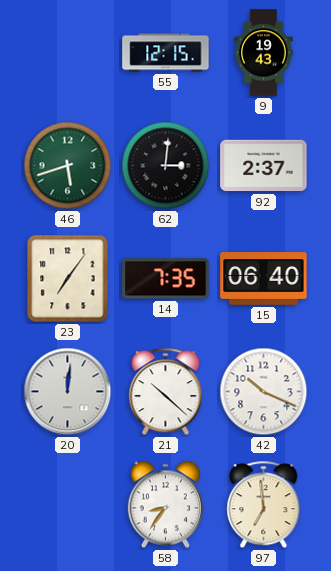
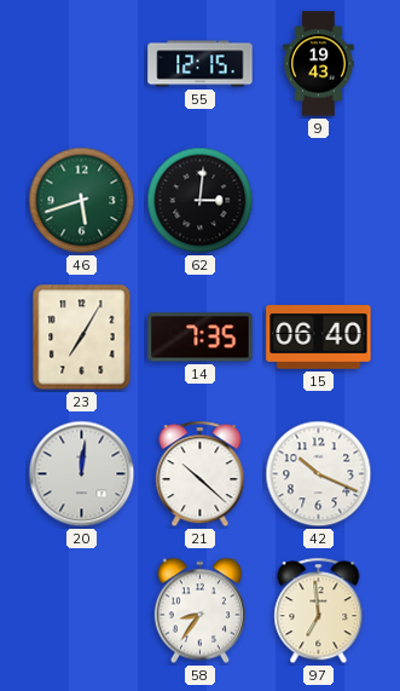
92: 2:37 -> none
23: 7:06 -> 7:05
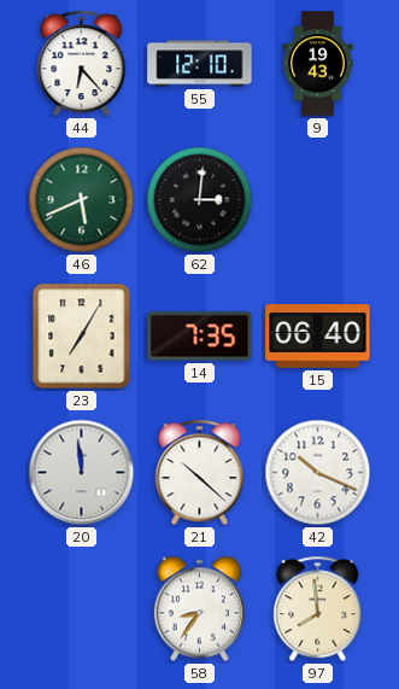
44: none -> 6:23
55: 12:15 -> 12:10
46: 5:42 -> 5:41
20: 12:01 -> 11:59
97: 6:59 -> 7:59
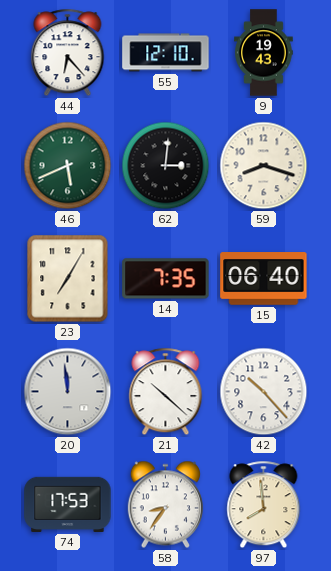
59: none -> 8:18
42: 10:19 -> 10:23
74: none -> 17:53
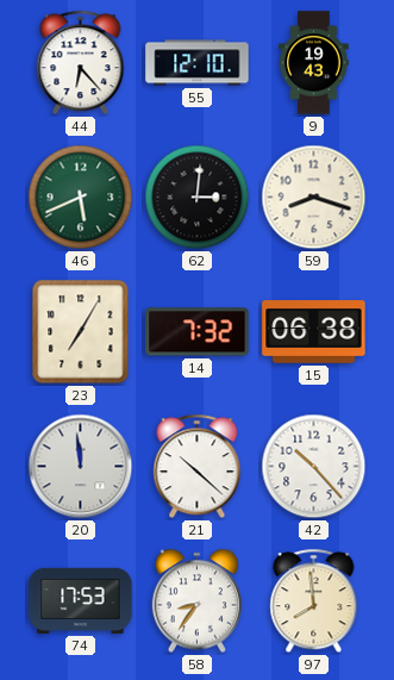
14: 7:35 -> 7:32
15: 06:40 -> 06:38
